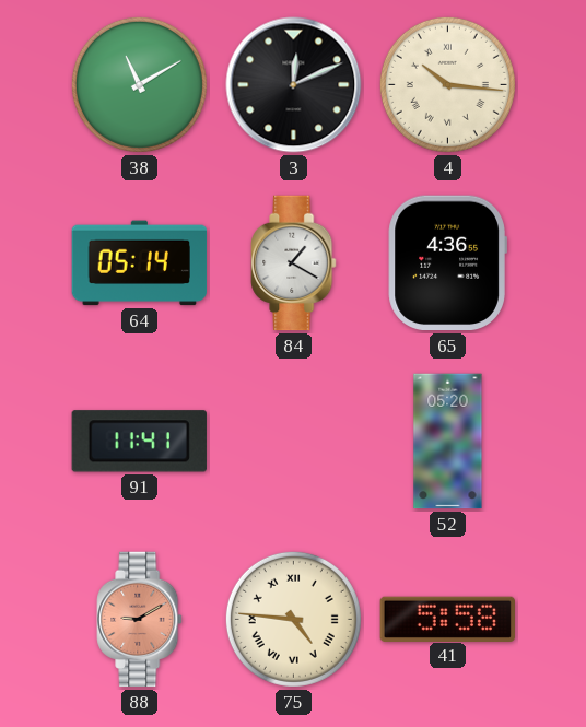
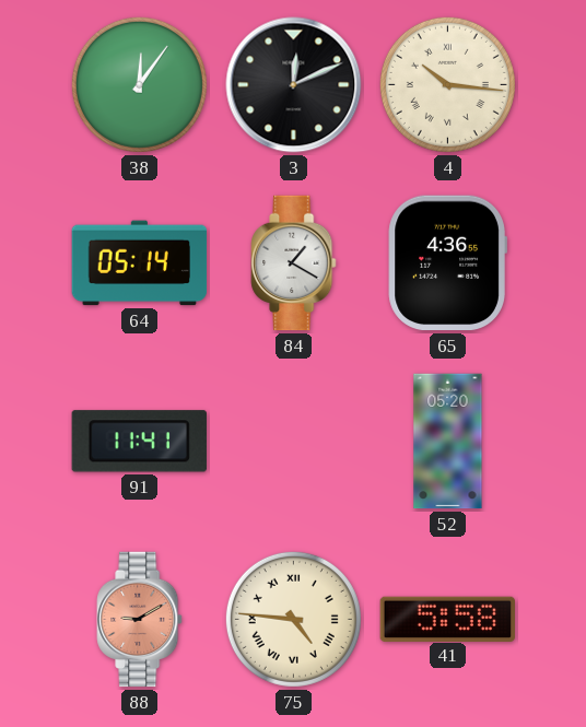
38: 11:10 -> 12:06
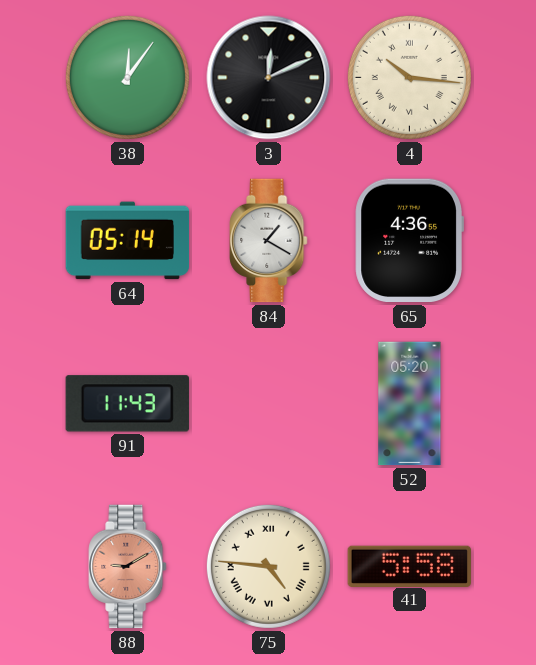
91: 11:41 -> 11:43
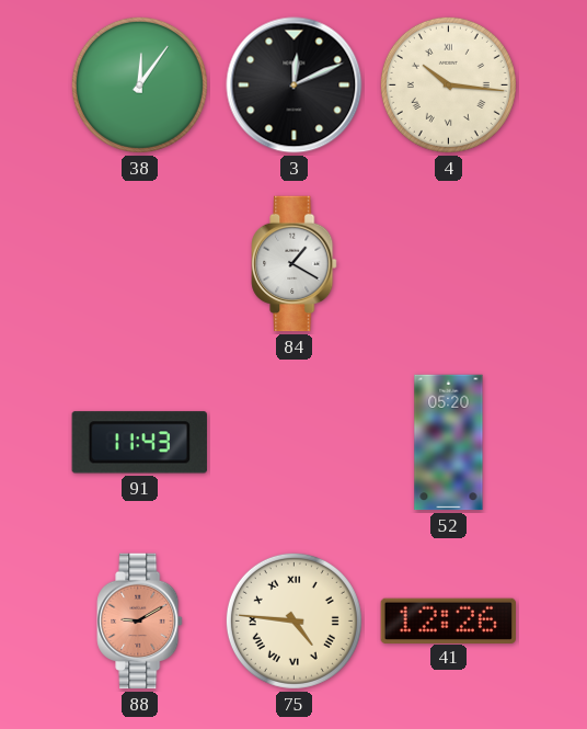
64: 05:14 -> none
65: 4:36 -> none
41: 5:58 -> 12:26
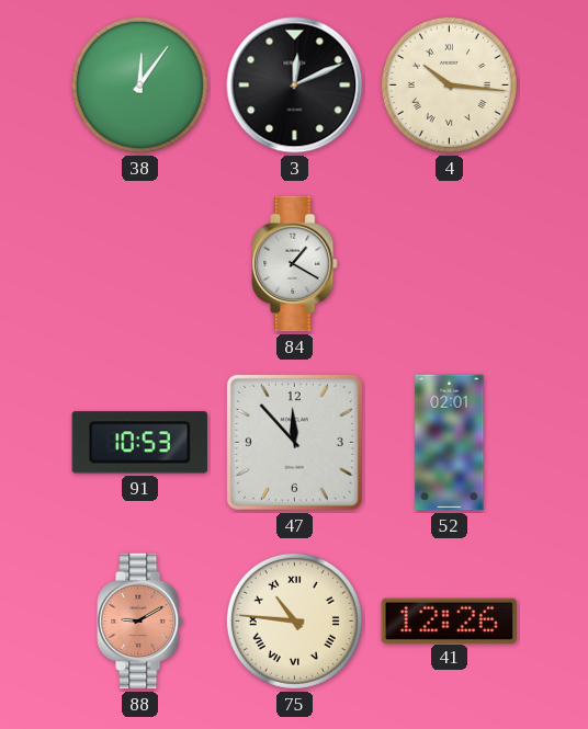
91: 11:43 -> 10:53
47: none -> 11:53
52: 05:20 -> 02:01
75: 4:46 -> 10:46
